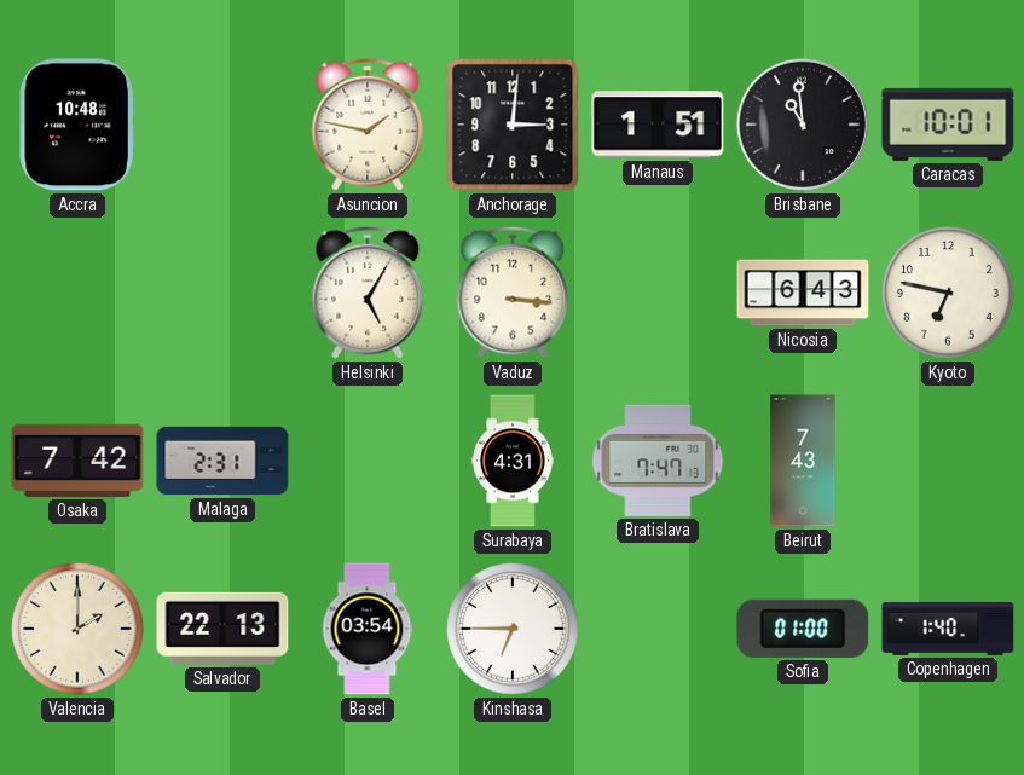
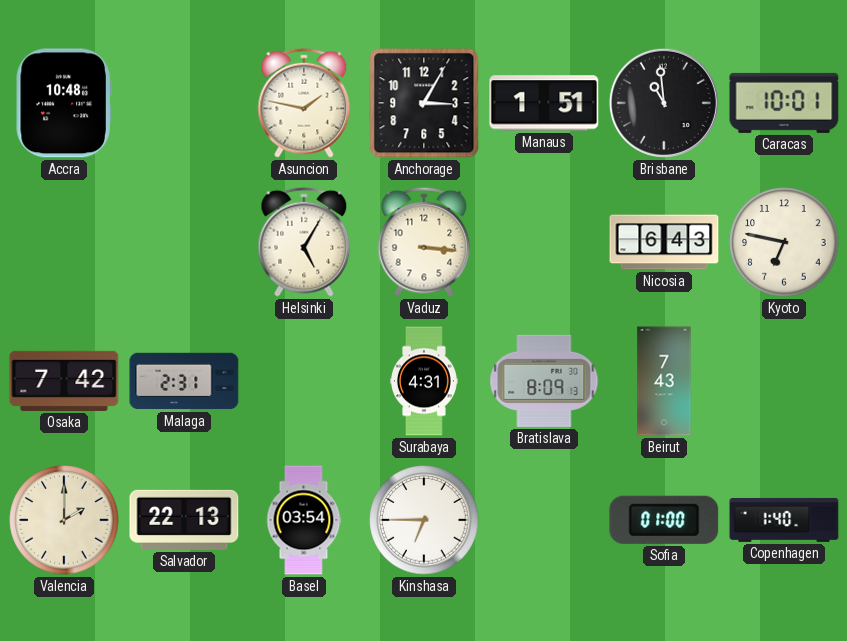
Anchorage: 3:01 -> 3:05
Bratislava: 7:47 -> 8:09
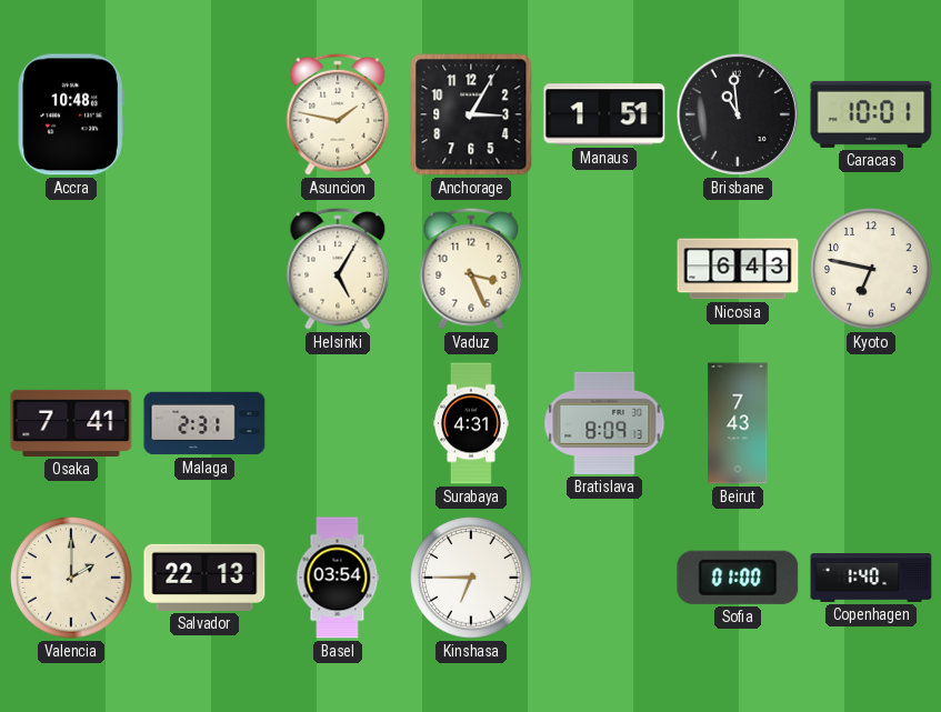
Vaduz: 3:16 -> 3:26
Osaka: 7:42 -> 7:41
